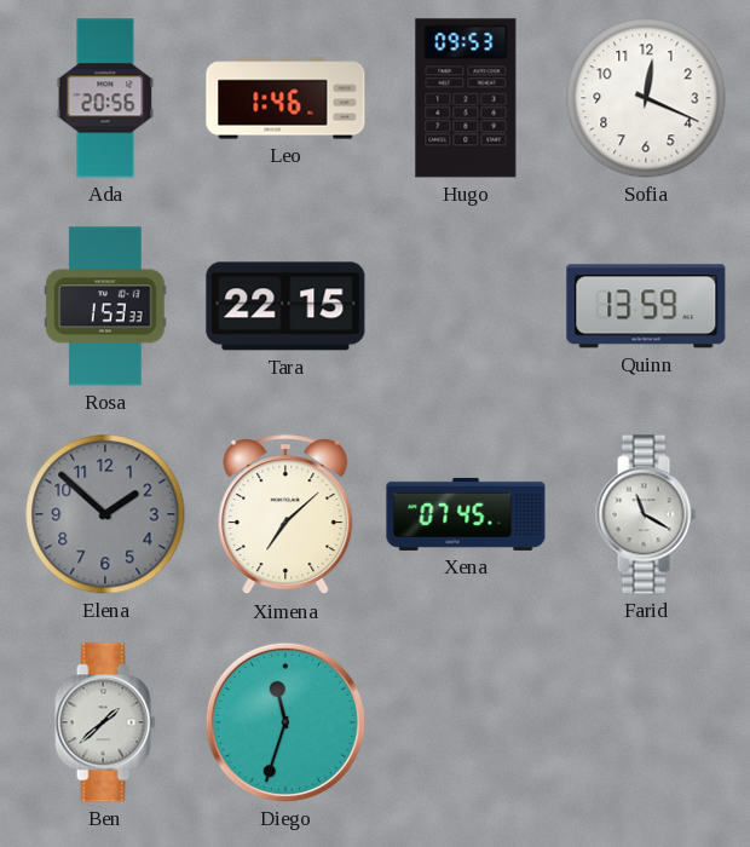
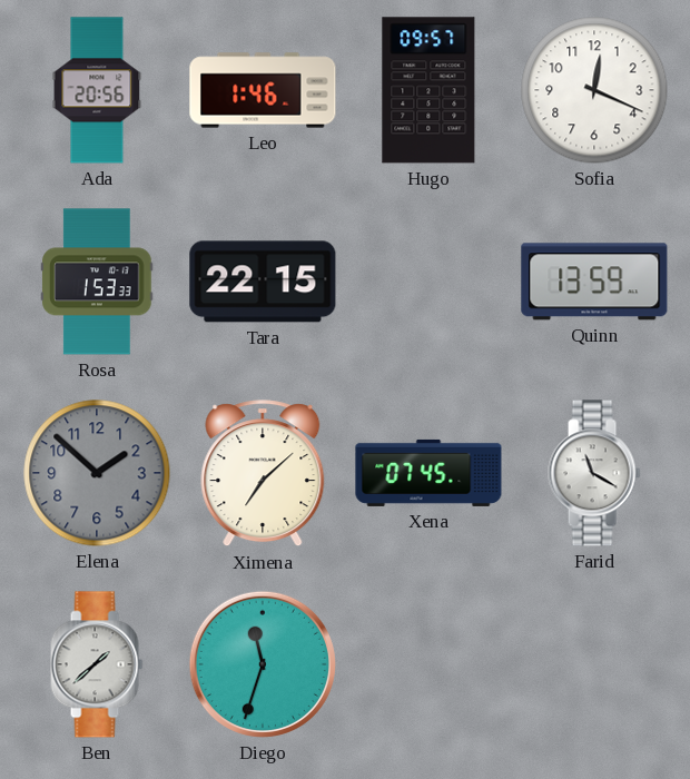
Hugo: 09:53 -> 09:57
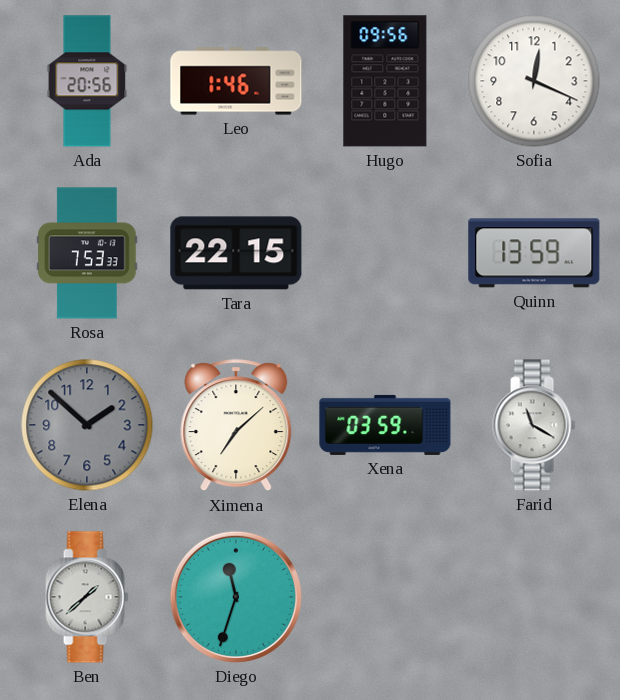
Hugo: 09:57 -> 09:56
Rosa: 1:53 -> 7:53
Xena: 07:45 -> 03:59
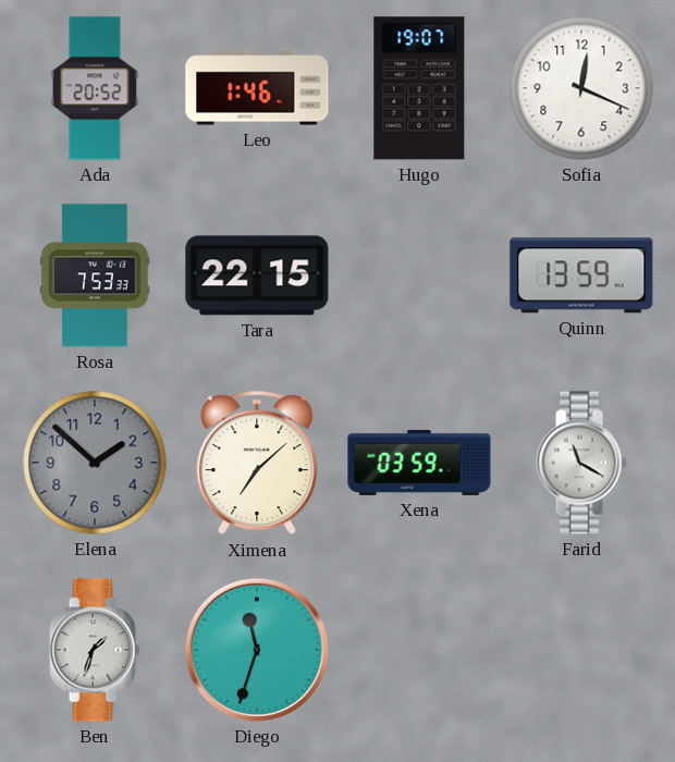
Ada: 20:56 -> 20:52
Hugo: 09:56 -> 19:07
Ben: 1:38 -> 1:33
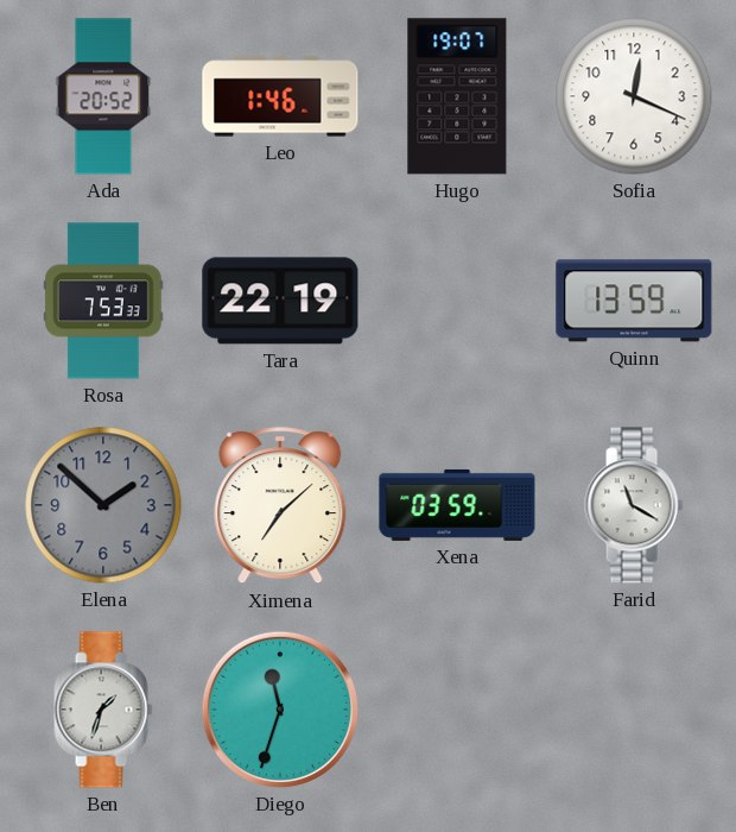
Tara: 22:15 -> 22:19
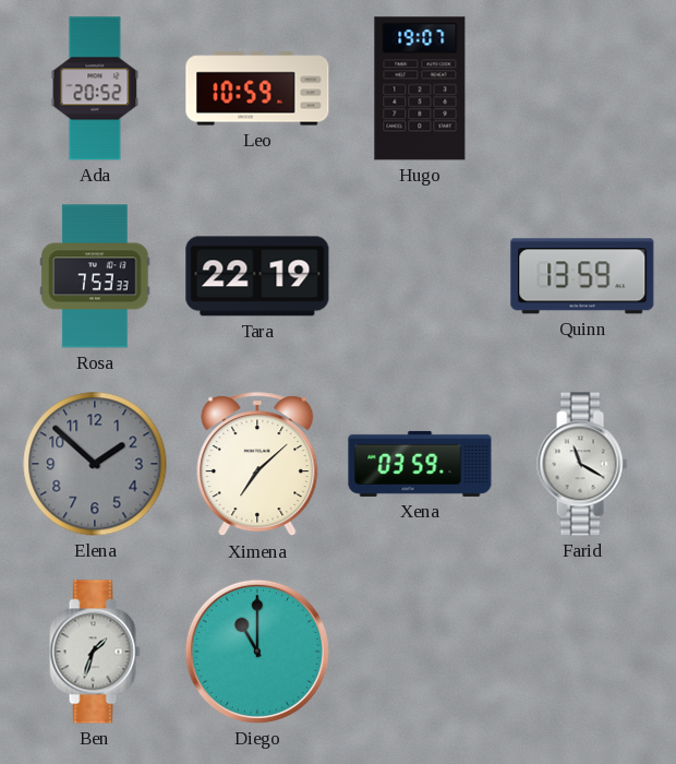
Leo: 1:46 -> 10:59
Sofia: 12:19 -> none
Diego: 11:33 -> 11:00
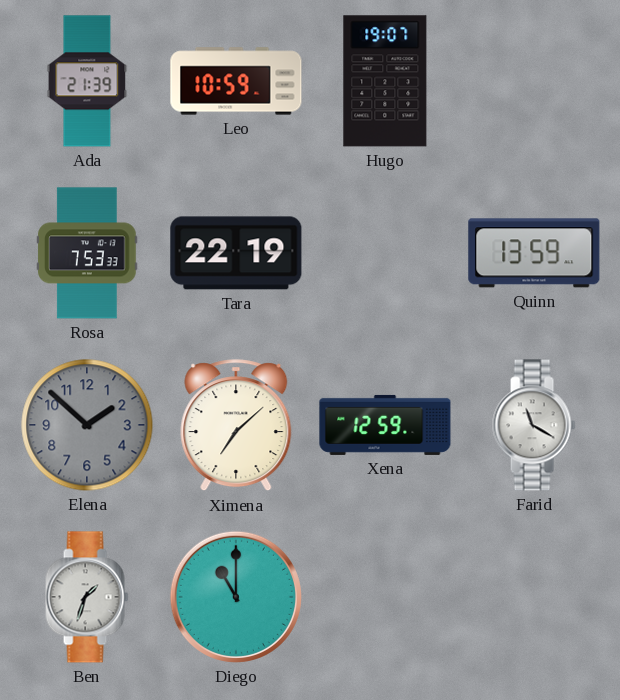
Ada: 20:52 -> 21:39
Xena: 03:59 -> 12:59
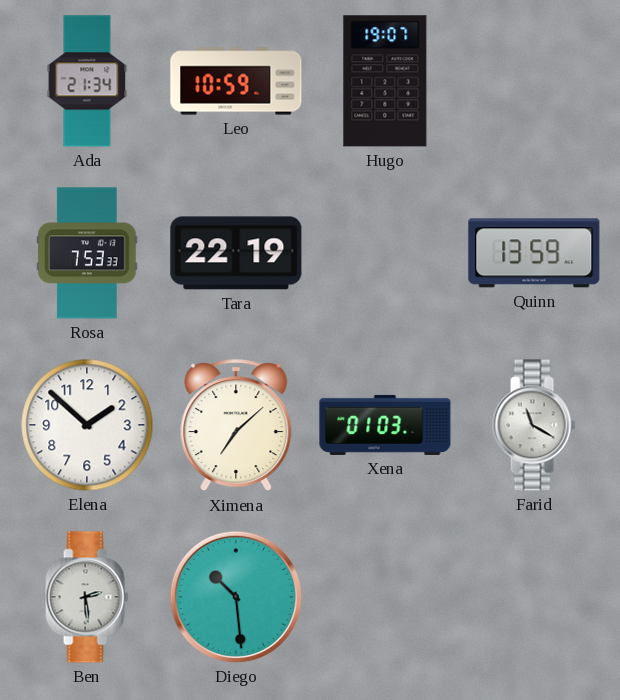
Ada: 21:39 -> 21:34
Elena dial: grey -> white
Xena: 12:59 -> 01:03
Ben: 1:33 -> 2:29
Diego: 11:00 -> 10:29
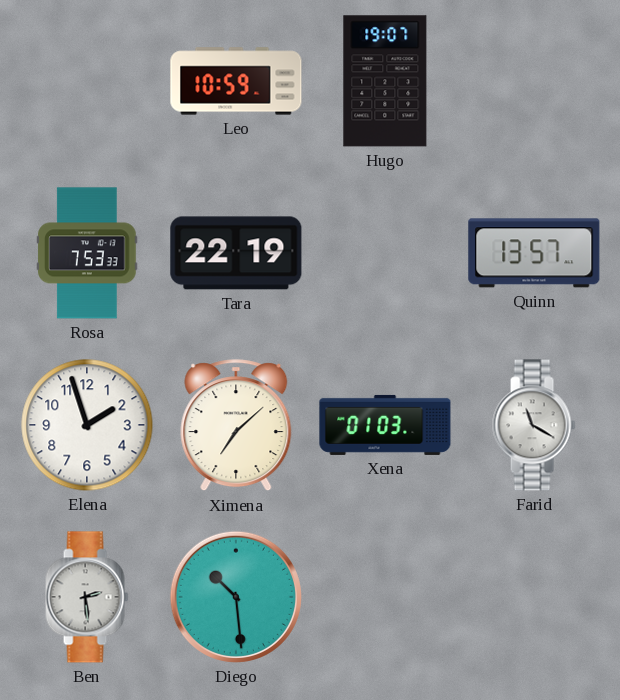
Ada: 21:34 -> none
Quinn: 13:59 -> 13:57
Elena: 1:52 -> 1:57
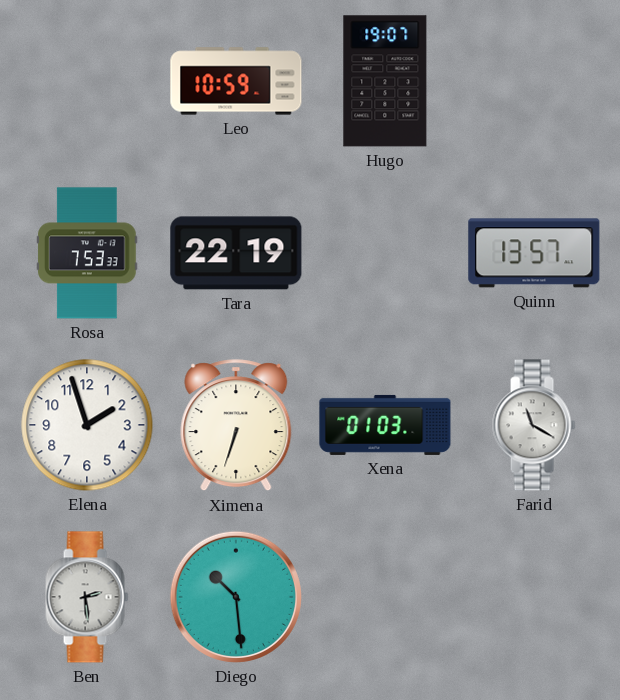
Ximena: 7:08 -> 6:33
